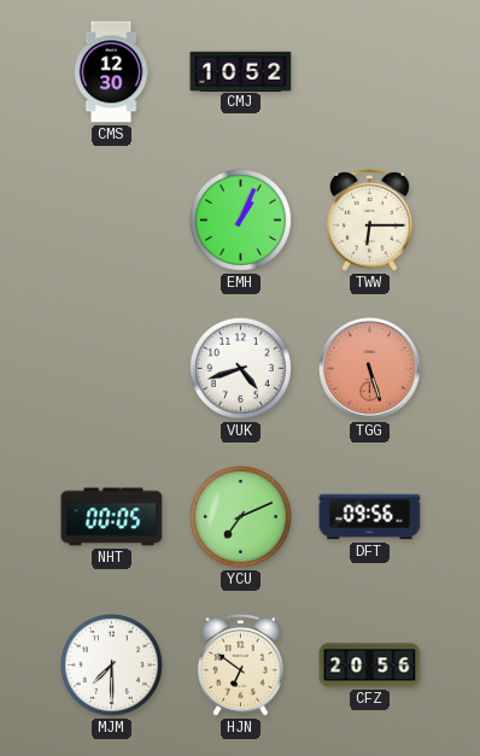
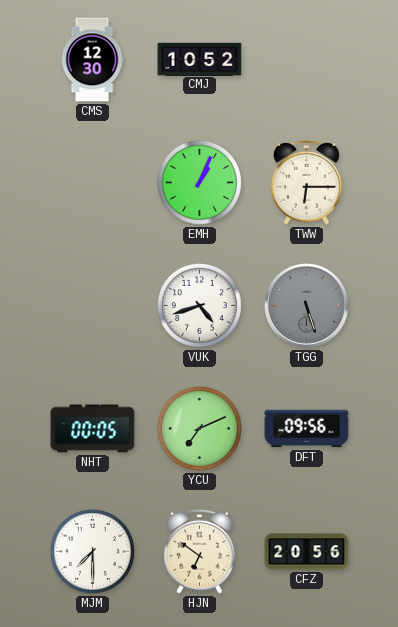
TGG dial: salmon -> grey
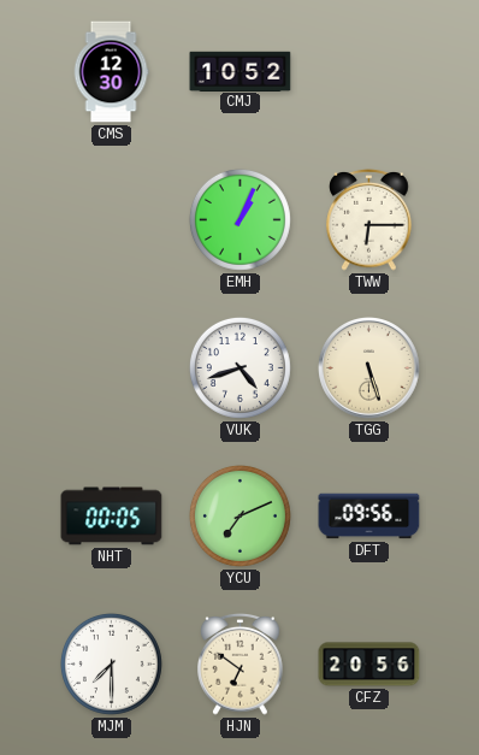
TGG dial: grey -> cream
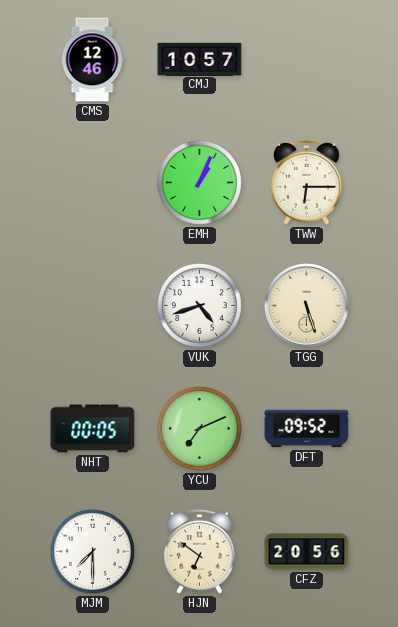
CMS: 12:30 -> 12:46
CMJ: 10:52 -> 10:57
DFT: 09:56 -> 09:52
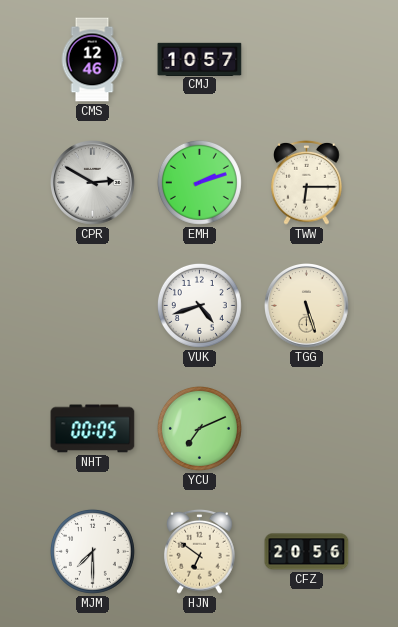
CPR: none -> 2:50
EMH: 1:04 -> 2:12
DFT: 09:52 -> none
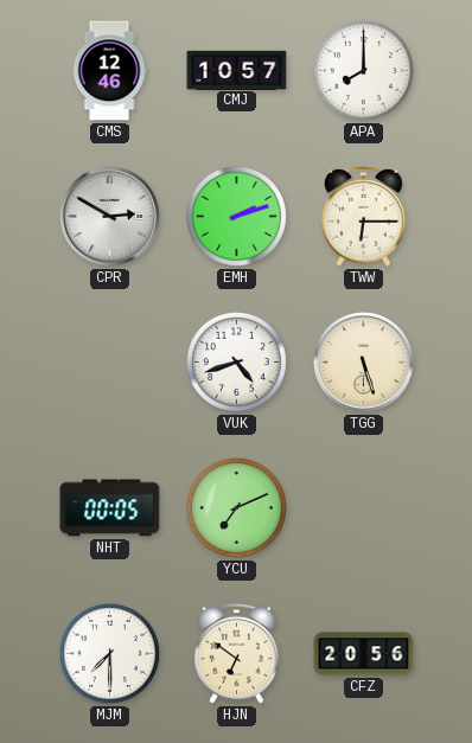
APA: none -> 8:00
